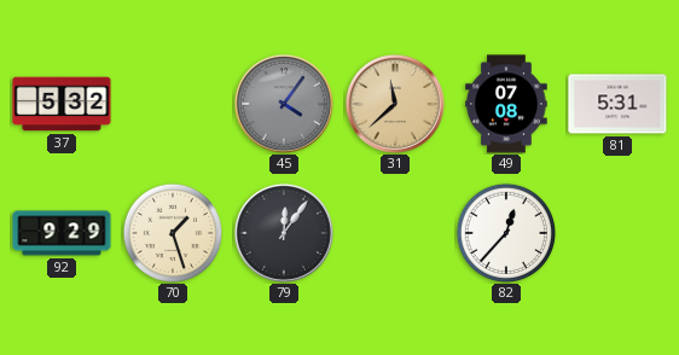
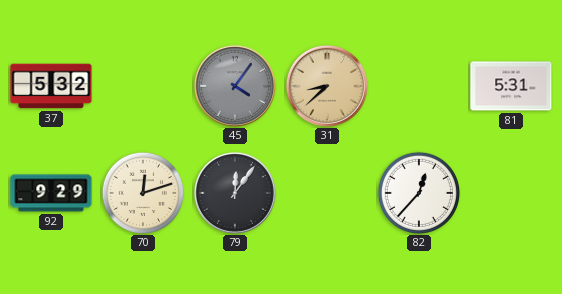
31: 11:38 -> 8:38
49: 07:08 -> none
70: 1:27 -> 12:12
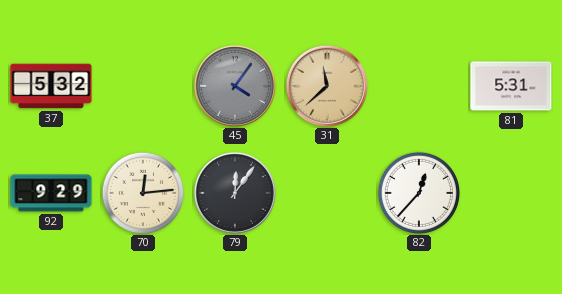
31: 8:38 -> 11:38
70: 12:12 -> 12:14
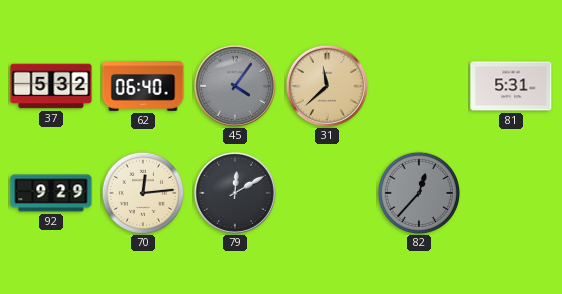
62: none -> 06:40
79: 12:06 -> 12:10
82 dial: white -> grey
